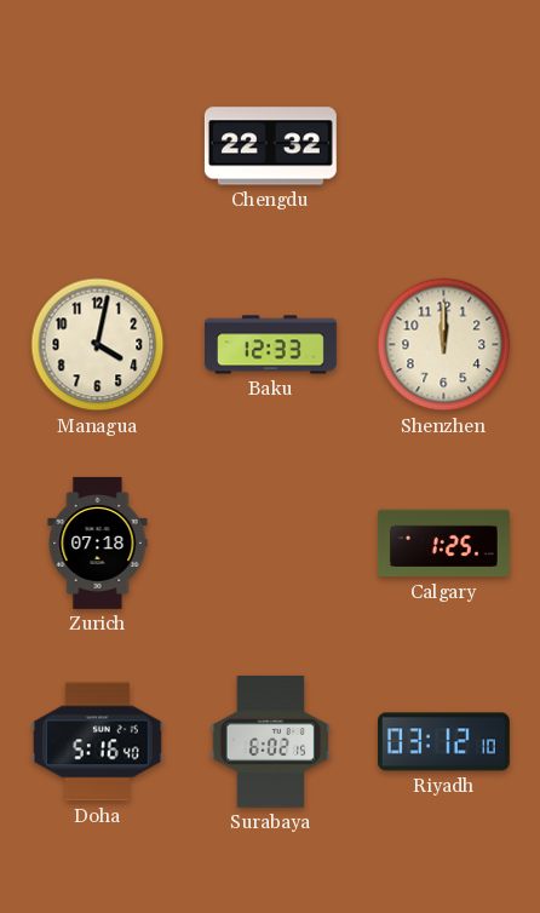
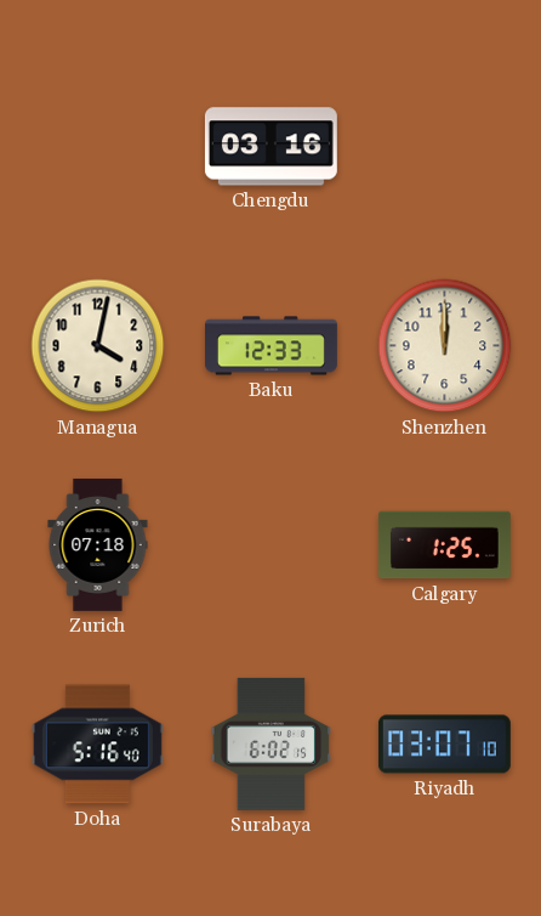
Chengdu: 22:32 -> 03:16
Riyadh: 03:12 -> 03:07
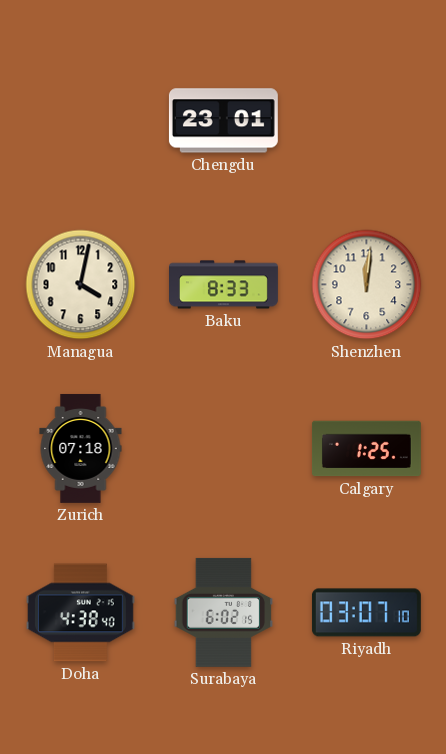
Chengdu: 03:16 -> 23:01
Baku: 12:33 -> 8:33
Shenzhen: 12:00 -> 12:01
Doha: 5:16 -> 4:38
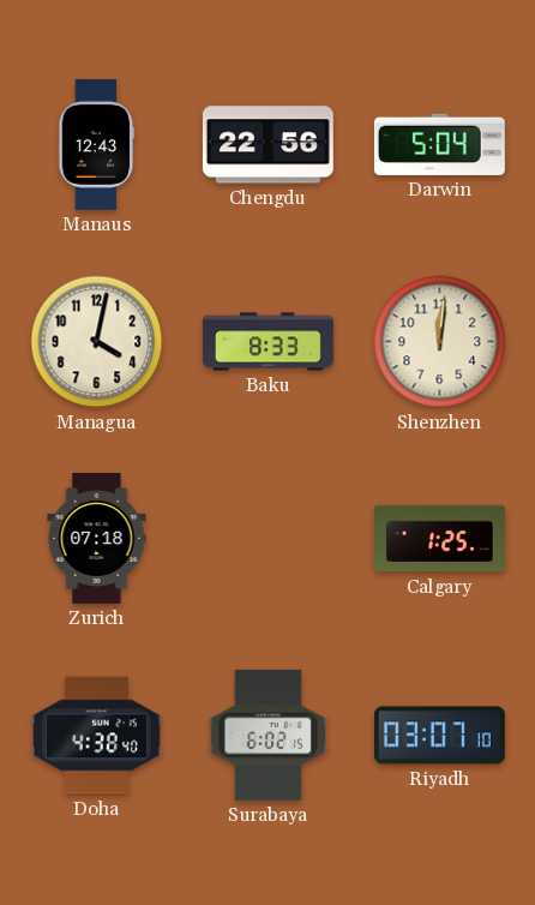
Manaus: none -> 12:43
Chengdu: 23:01 -> 22:56
Darwin: none -> 5:04
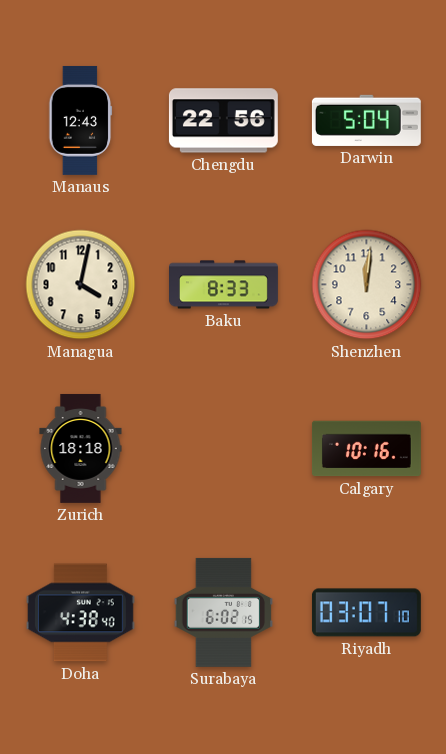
Zurich: 07:18 -> 18:18
Calgary: 1:25 -> 10:16
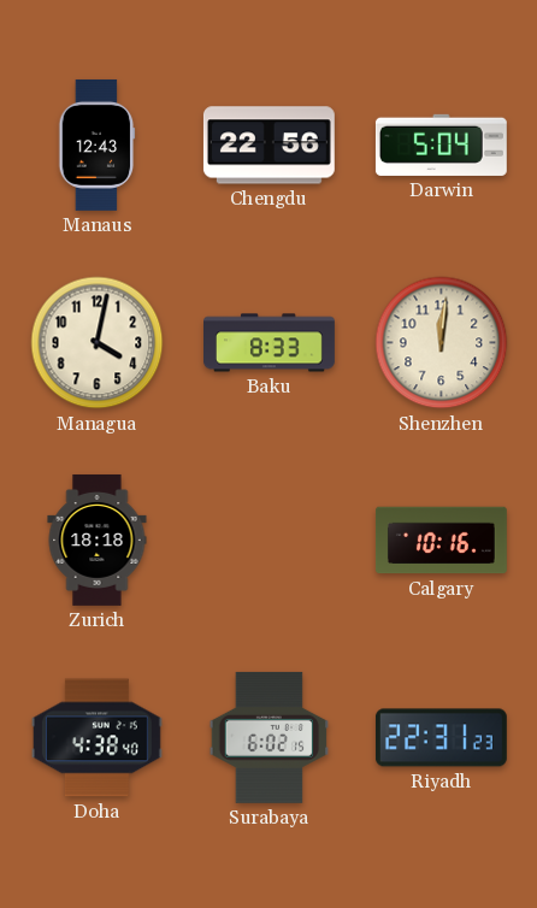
Riyadh: 03:07 -> 22:31
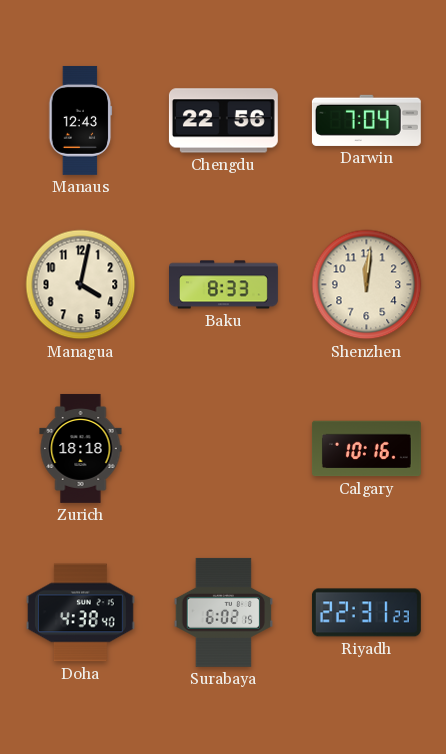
Darwin: 5:04 -> 7:04
